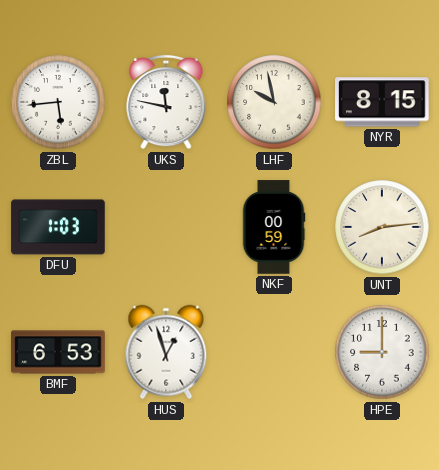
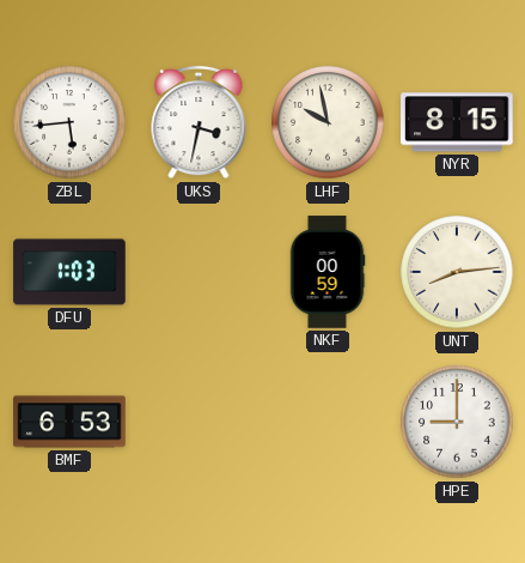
UKS: 11:47 -> 3:32
HUS: 12:57 -> none
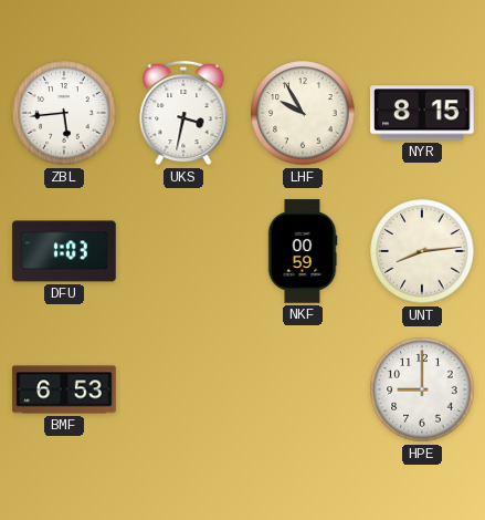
LHF: 9:58 -> 9:55
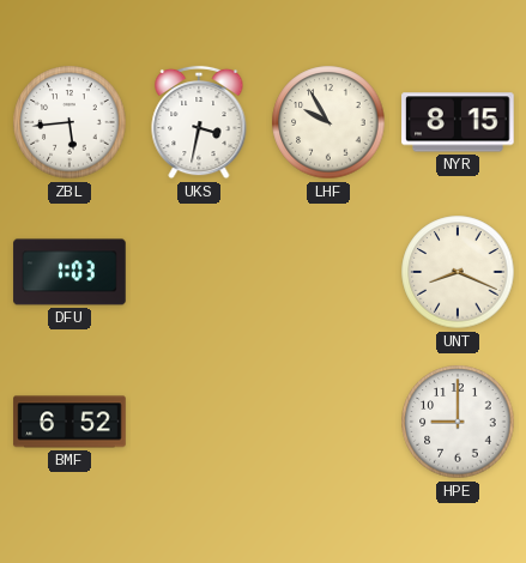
NKF: 00:59 -> none
UNT: 8:14 -> 8:19
BMF: 6:53 -> 6:52
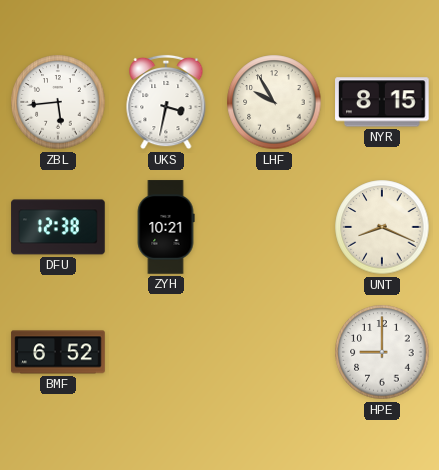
DFU: 1:03 -> 12:38
ZYH: none -> 10:21
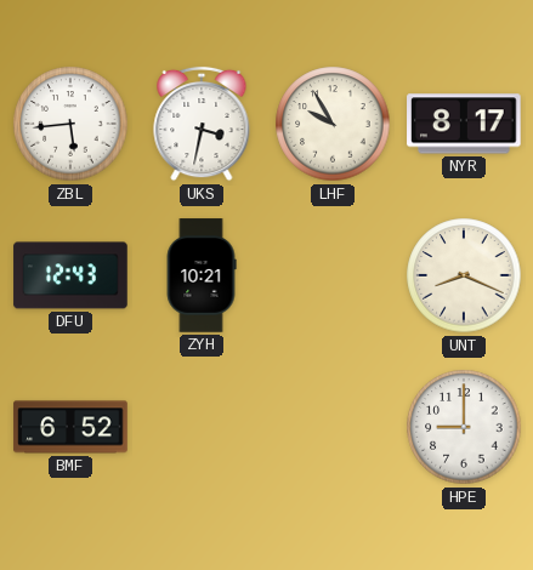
NYR: 8:15 -> 8:17
DFU: 12:38 -> 12:43
